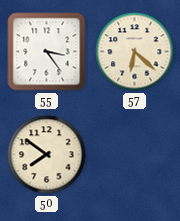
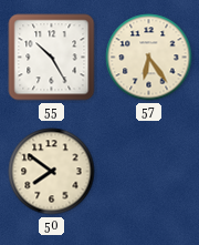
55: 3:24 -> 10:25
57: 6:22 -> 6:24
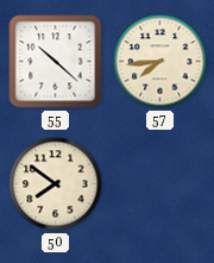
55: 10:25 -> 10:22
57: 6:24 -> 7:44
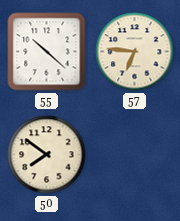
57: 7:44 -> 6:46
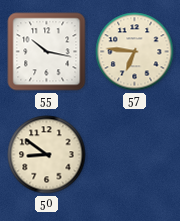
55: 10:22 -> 10:17
50: 7:51 -> 8:51
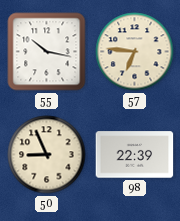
50: 8:51 -> 8:56
98: none -> 22:39
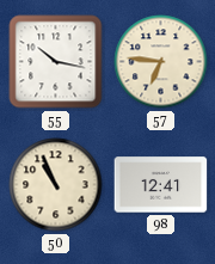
50: 8:56 -> 10:56
98: 22:39 -> 12:41
